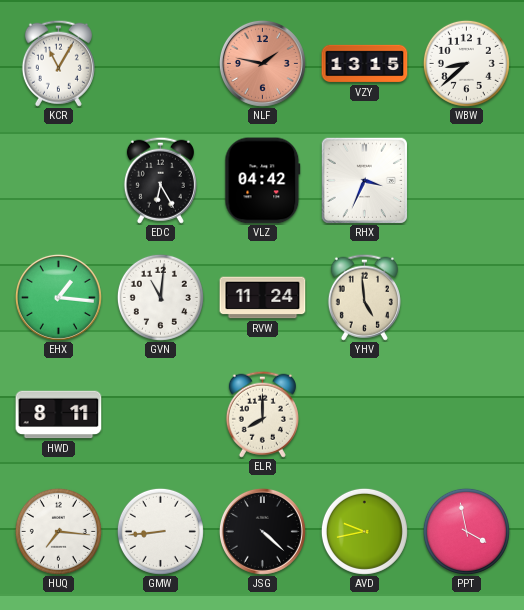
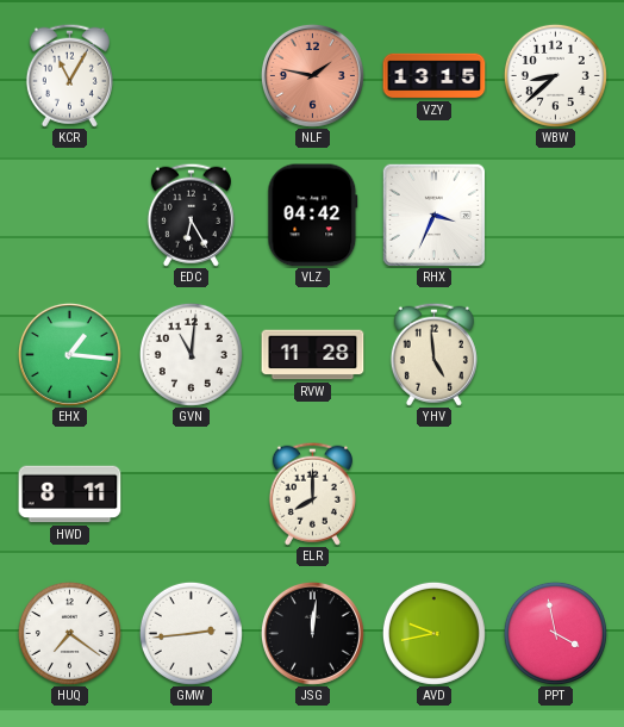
RVW: 11:24 -> 11:28
HUQ: 7:16 -> 7:21
GMW: 8:44 -> 2:44
JSG: 4:22 -> 12:01
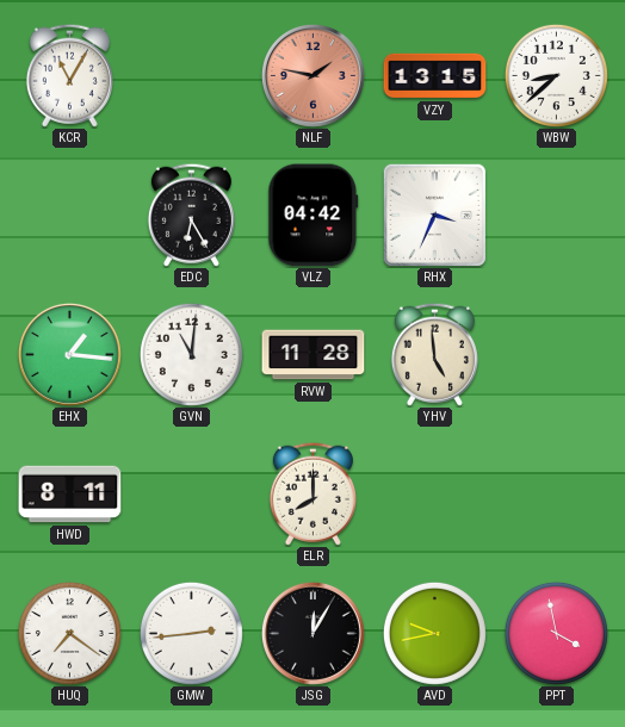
JSG: 12:01 -> 12:05
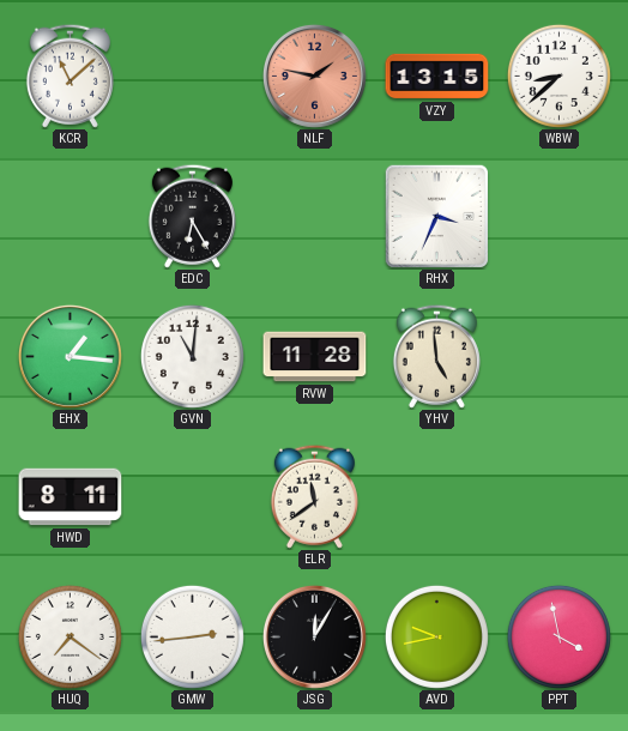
KCR: 11:05 -> 11:08
VLZ: 04:42 -> none
ELR: 8:00 -> 11:39
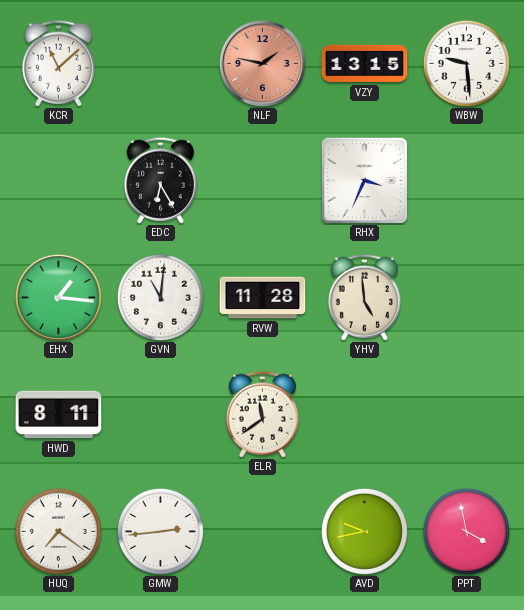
WBW: 8:38 -> 9:29
JSG: 12:05 -> none
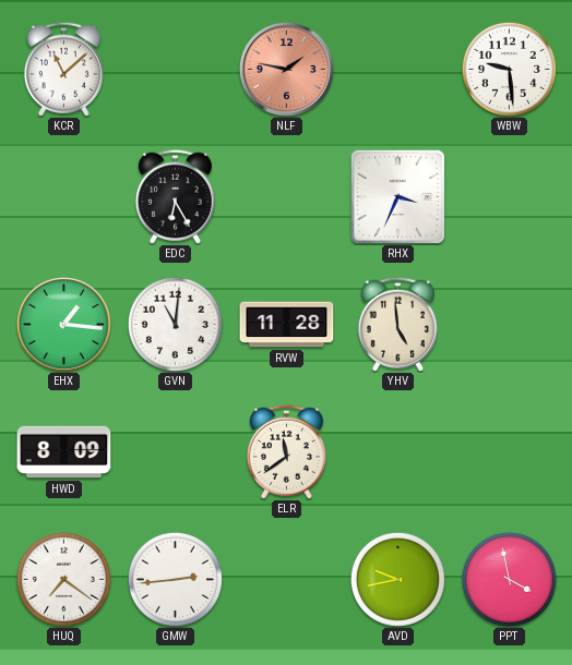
VZY: 13:15 -> none
HWD: 8:11 -> 8:09
